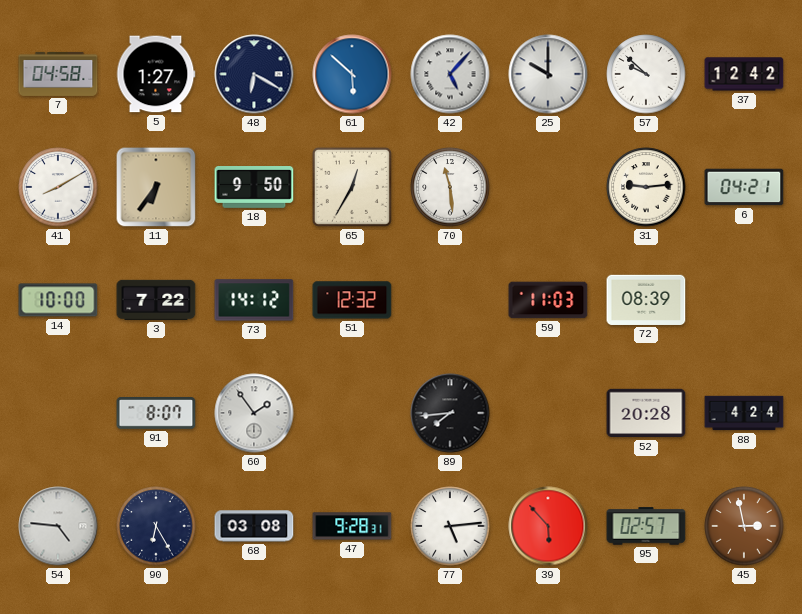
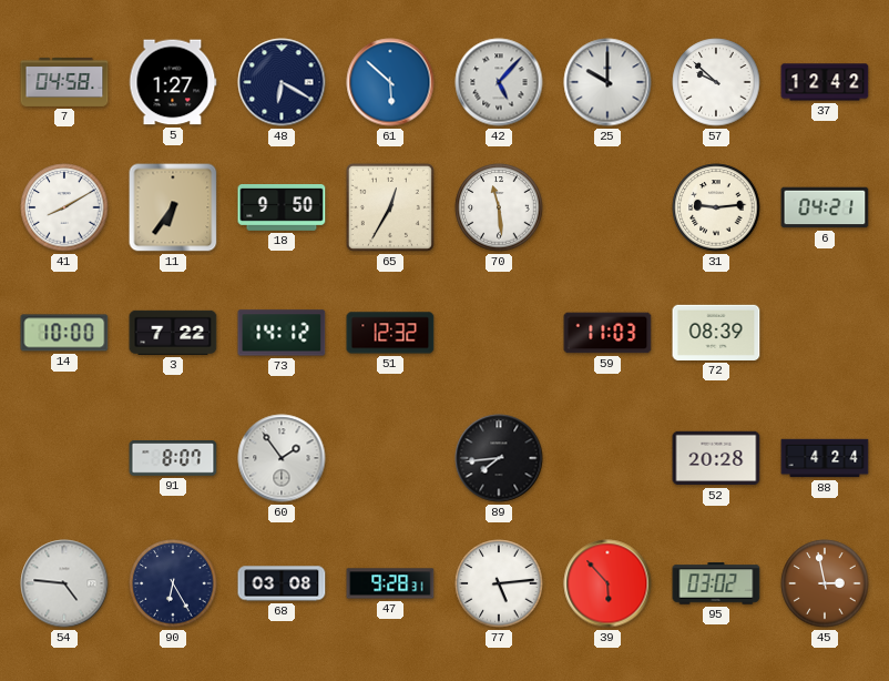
95: 02:57 -> 03:02
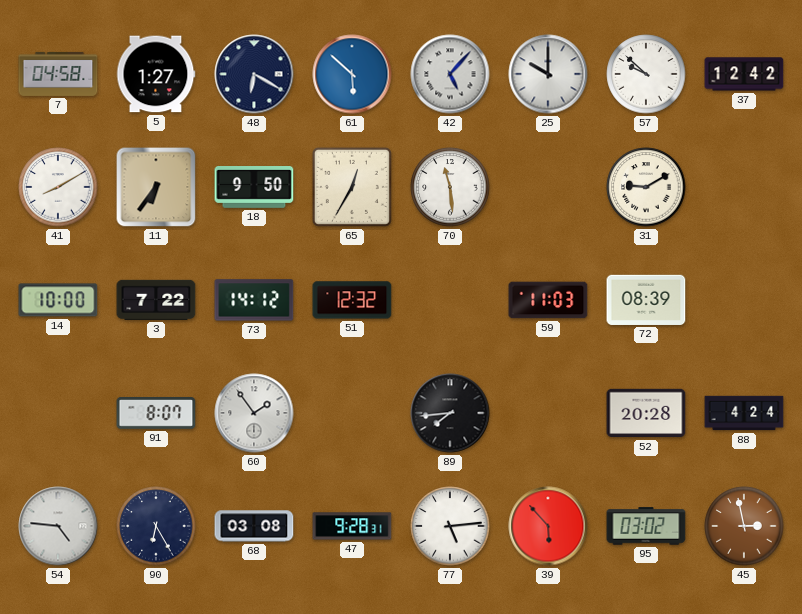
31: 9:14 -> 9:10
6: 04:21 -> none
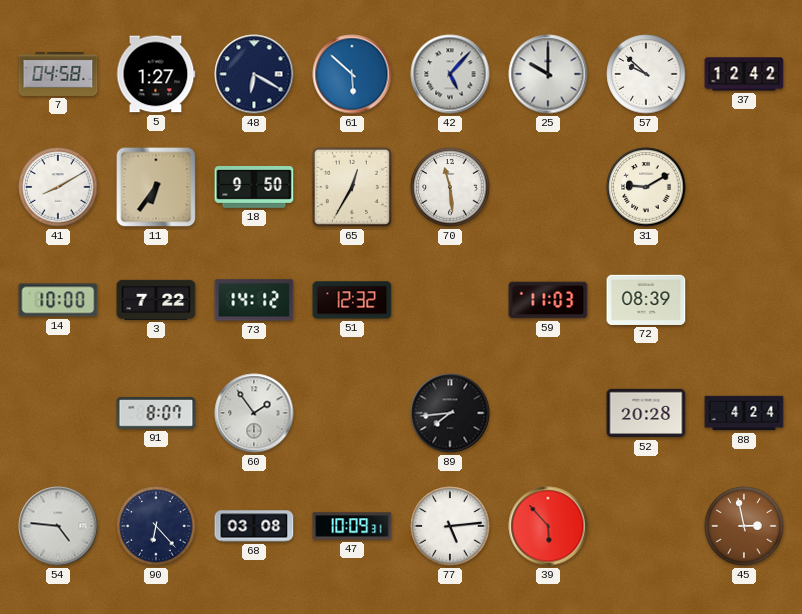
90: 6:25 -> 6:23
47: 9:28 -> 10:09
95: 03:02 -> none
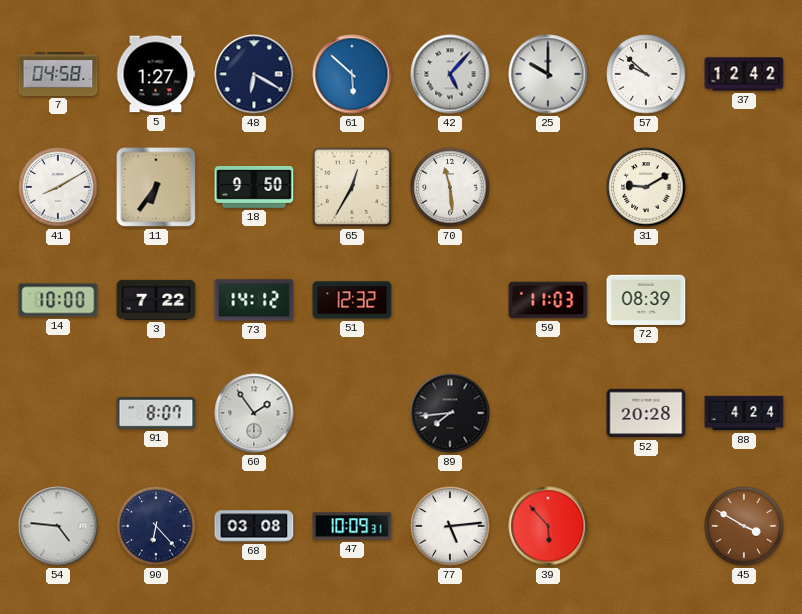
45: 2:58 -> 3:50
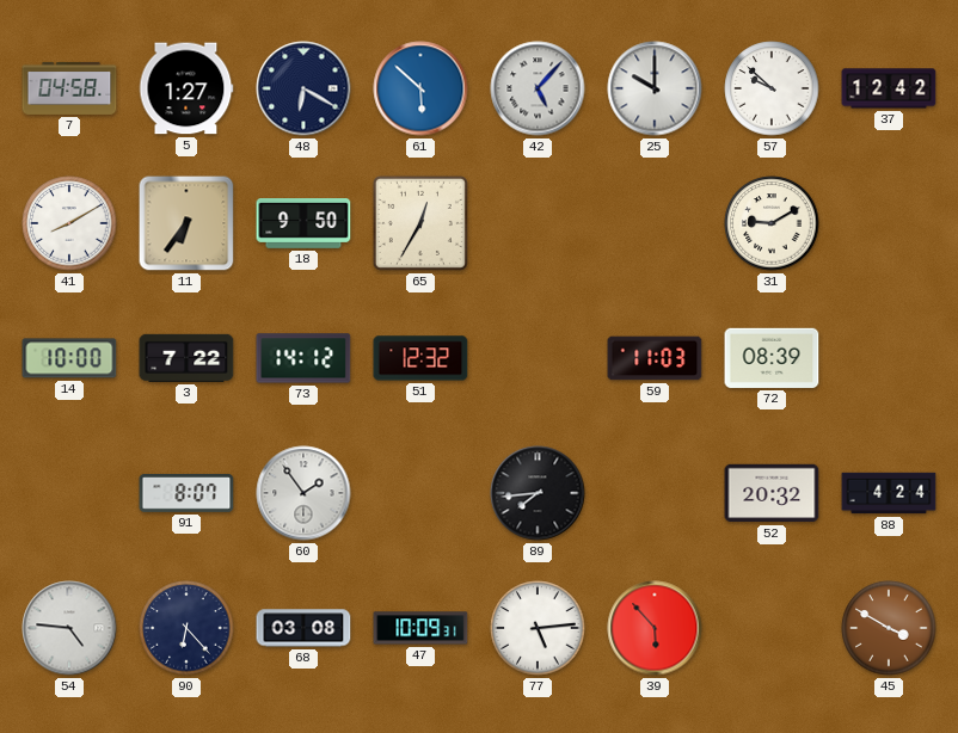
70: 11:29 -> none
52: 20:28 -> 20:32
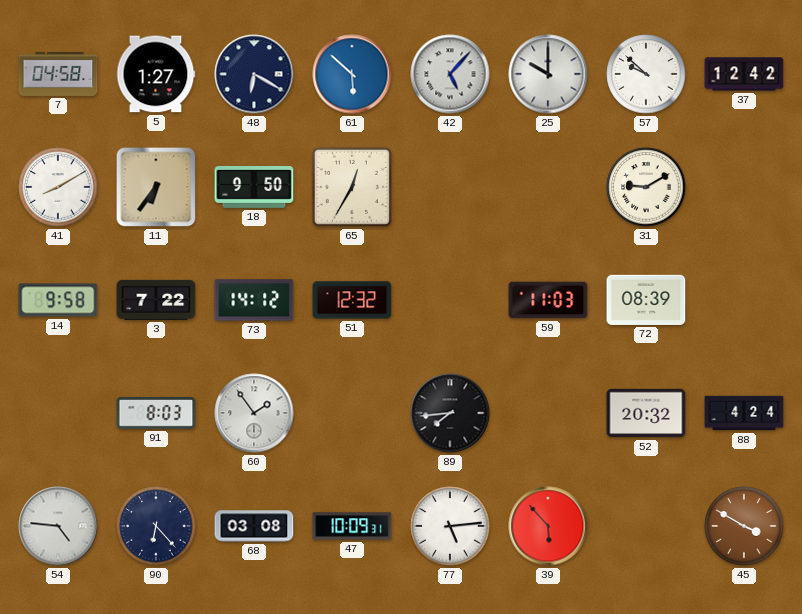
14: 10:00 -> 9:58
91: 8:07 -> 8:03
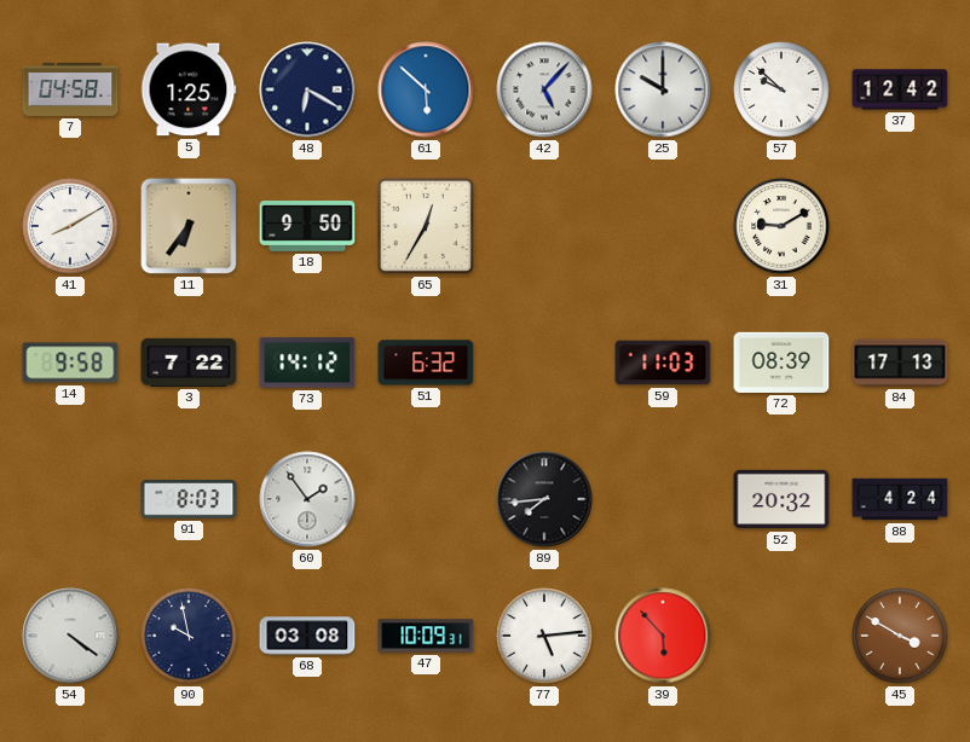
5: 1:27 -> 1:25
51: 12:32 -> 6:32
84: none -> 17:13
54: 4:46 -> 4:21
90: 6:23 -> 9:58
